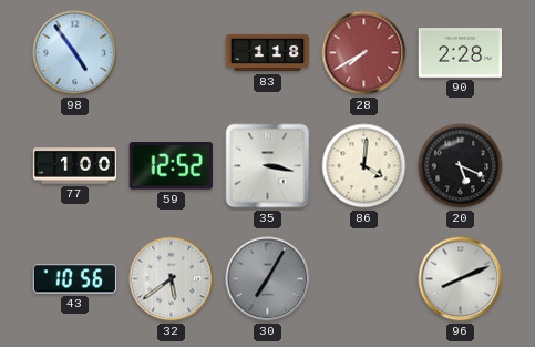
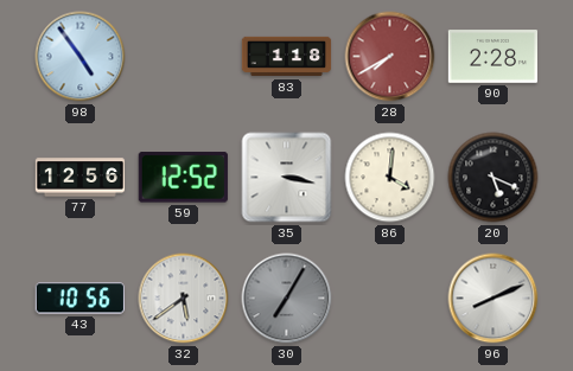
77: 1:00 -> 12:56
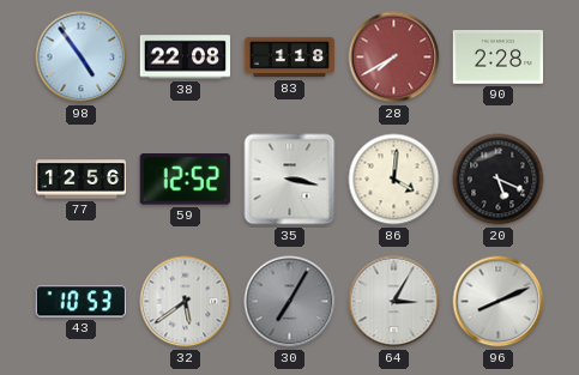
38: none -> 22:08
43: 10:56 -> 10:53
64: none -> 3:05
